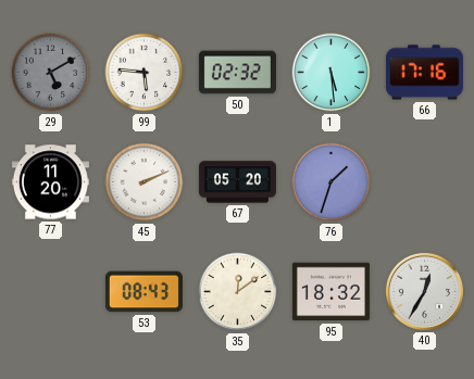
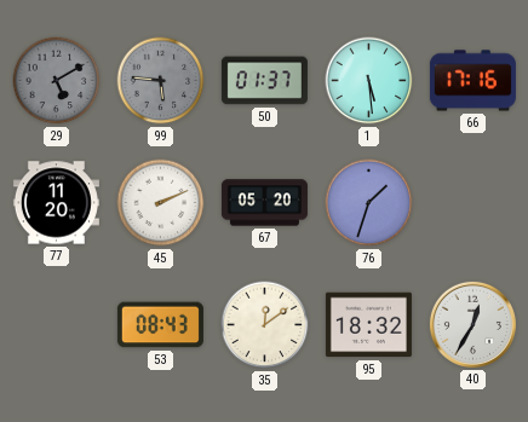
99 dial: white -> grey
50: 02:32 -> 01:37
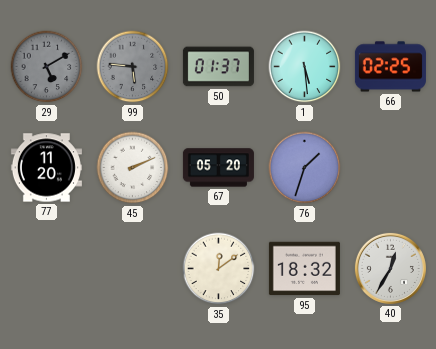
66: 17:16 -> 02:25
53: 08:43 -> none
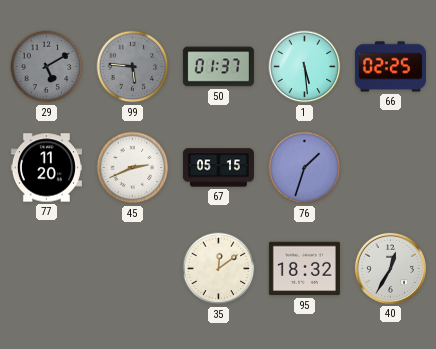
45: 2:11 -> 2:41
67: 05:20 -> 05:15
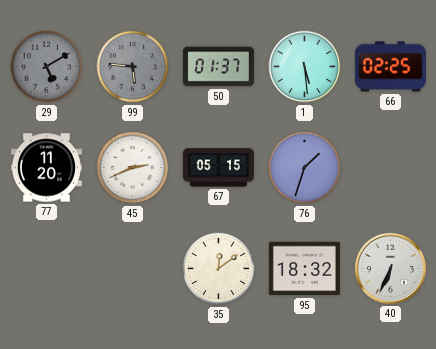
40: 12:35 -> 6:34
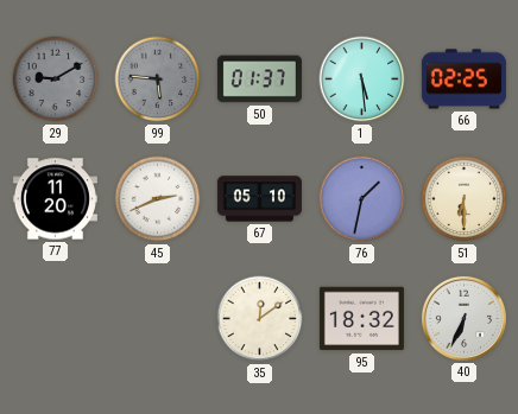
29: 5:10 -> 9:10
67: 05:15 -> 05:10
76: 1:33 -> 1:32
51: none -> 6:30
